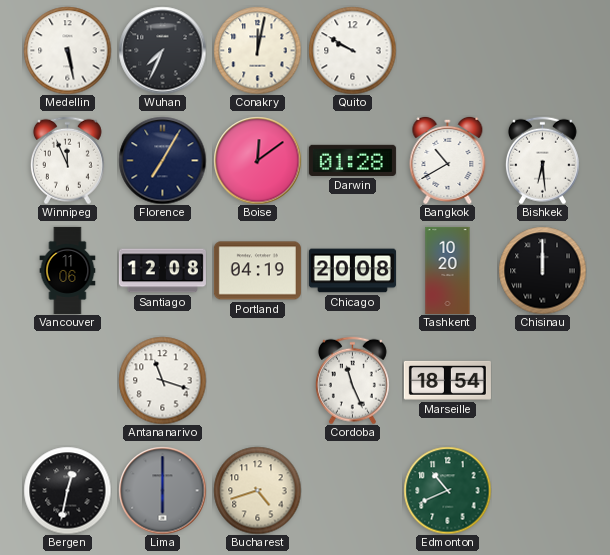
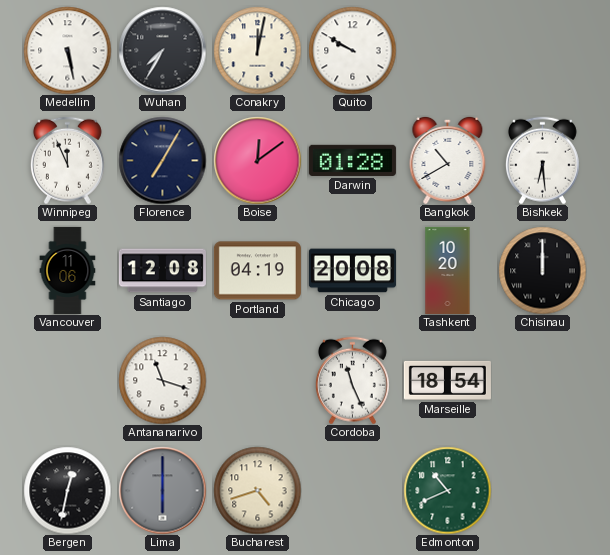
Wuhan: 7:34 -> 7:35
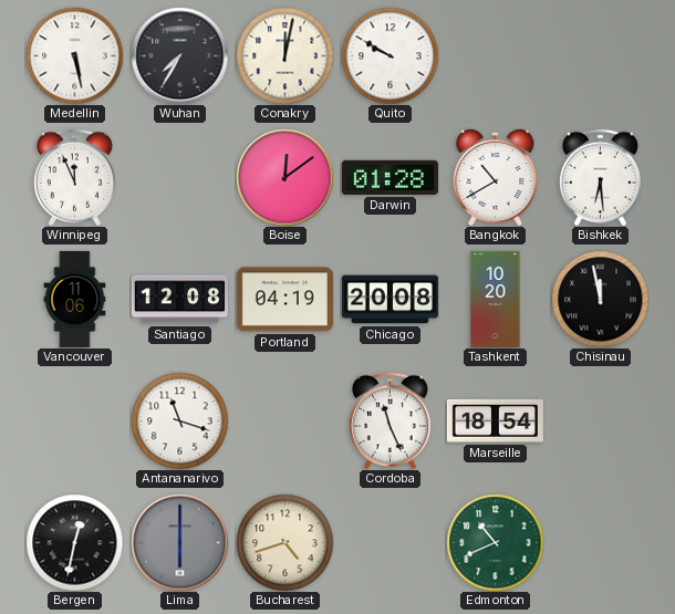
Florence: 7:05 -> none
Chisinau: 12:00 -> 11:58
